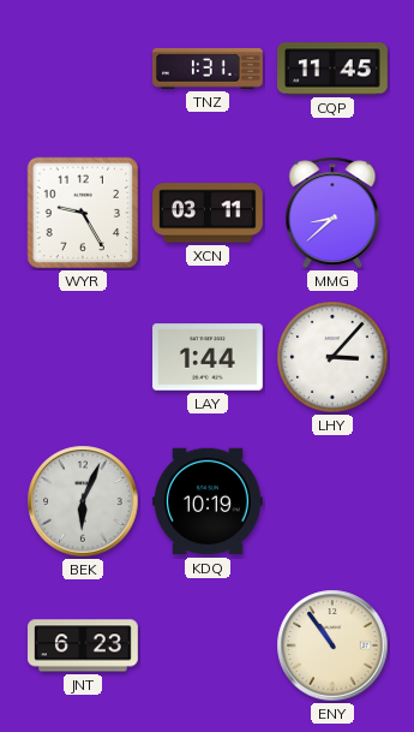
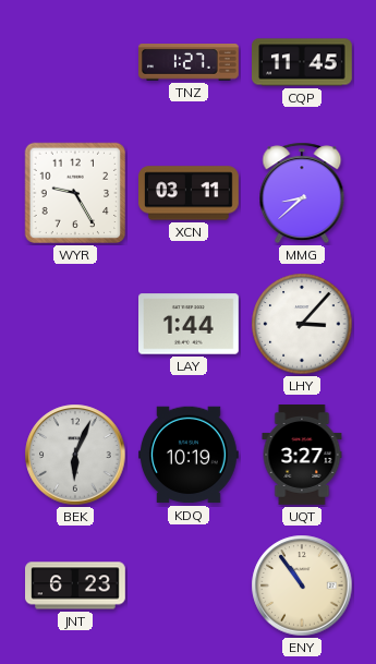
TNZ: 1:31 -> 1:27
UQT: none -> 3:27
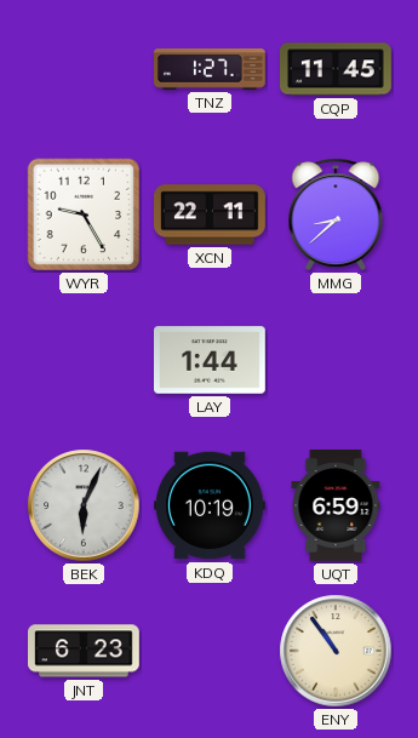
XCN: 03:11 -> 22:11
LHY: 3:07 -> none
UQT: 3:27 -> 6:59
